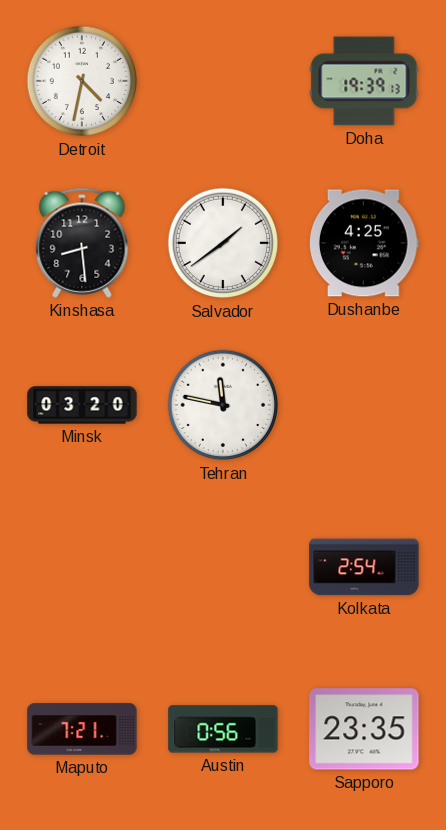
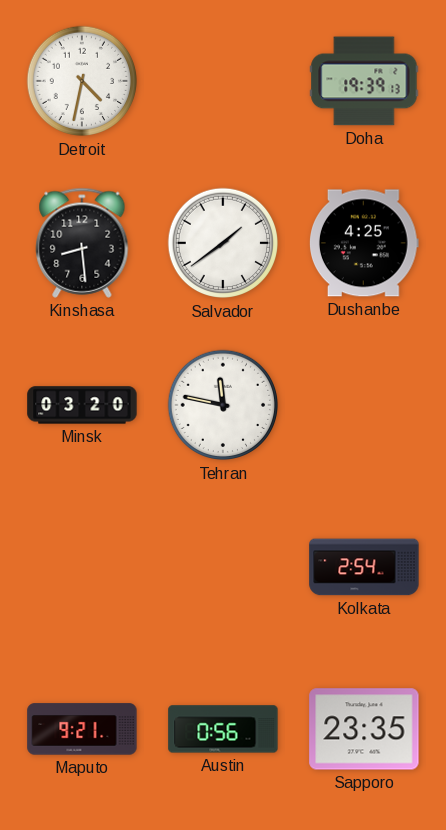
Maputo: 7:21 -> 9:21
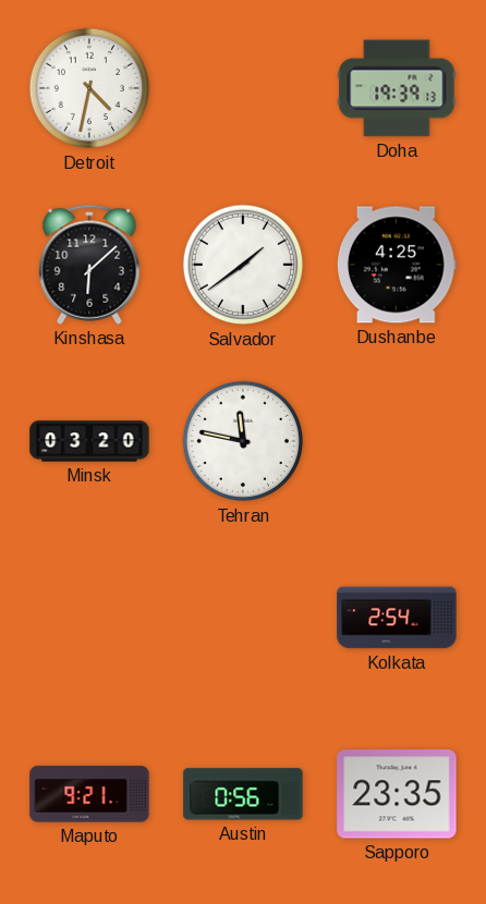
Kinshasa: 8:29 -> 6:08
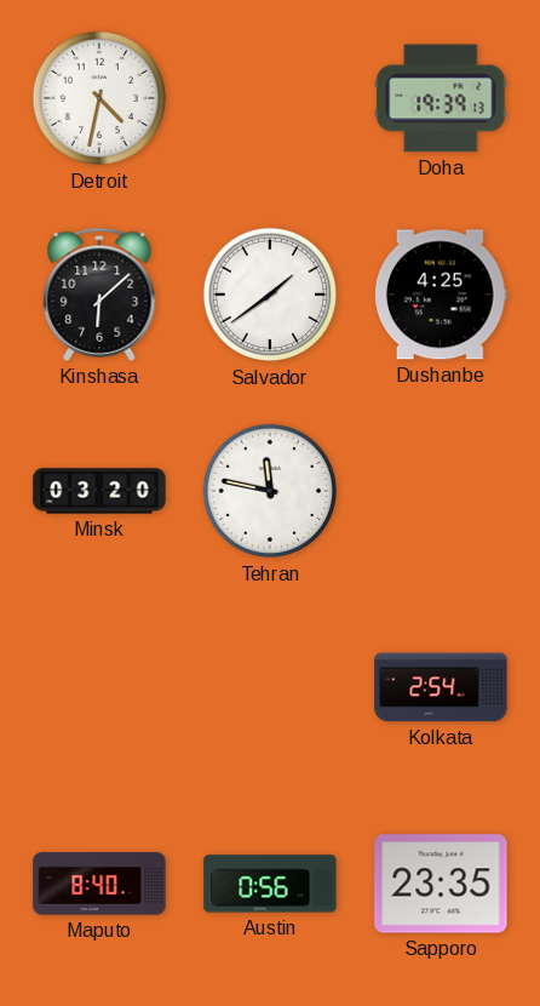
Maputo: 9:21 -> 8:40
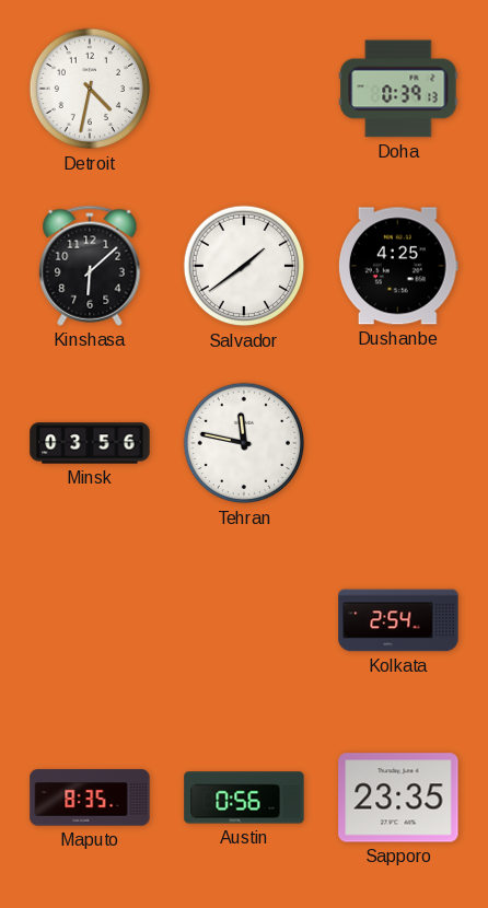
Doha: 19:39 -> 0:39
Minsk: 03:20 -> 03:56
Maputo: 8:40 -> 8:35
